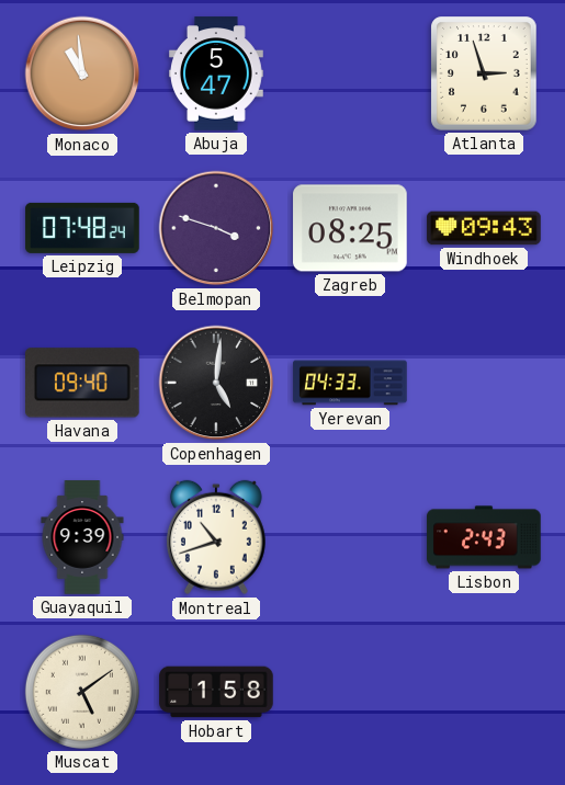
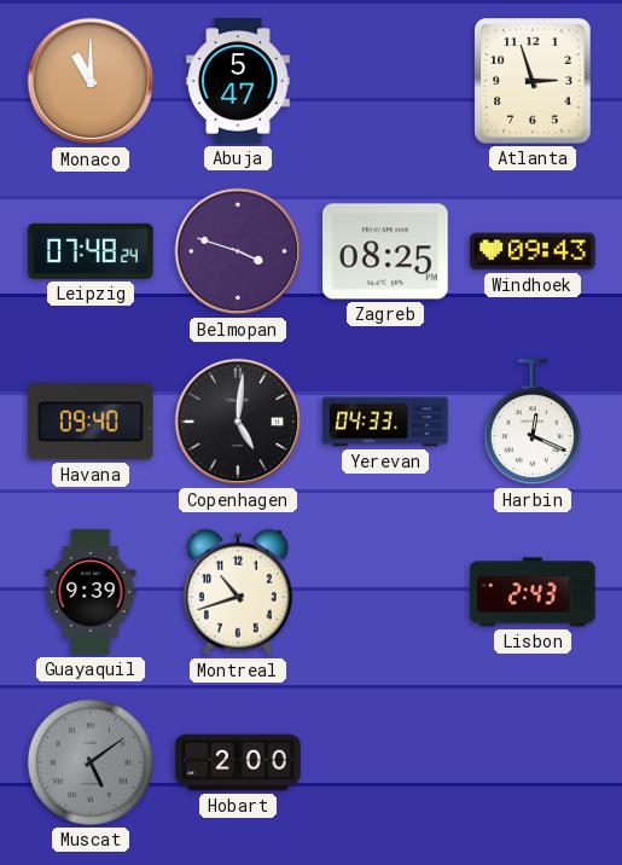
Monaco: 10:59 -> 11:00
Harbin: none -> 12:19
Muscat dial: cream -> grey
Hobart: 1:58 -> 2:00
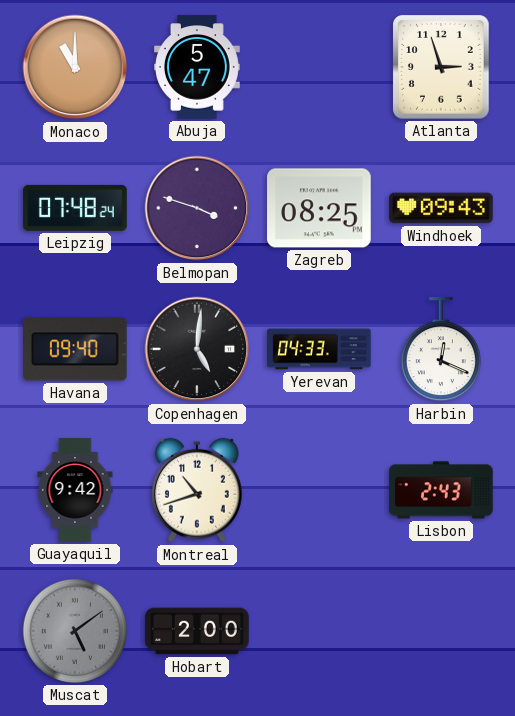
Guayaquil: 9:39 -> 9:42
